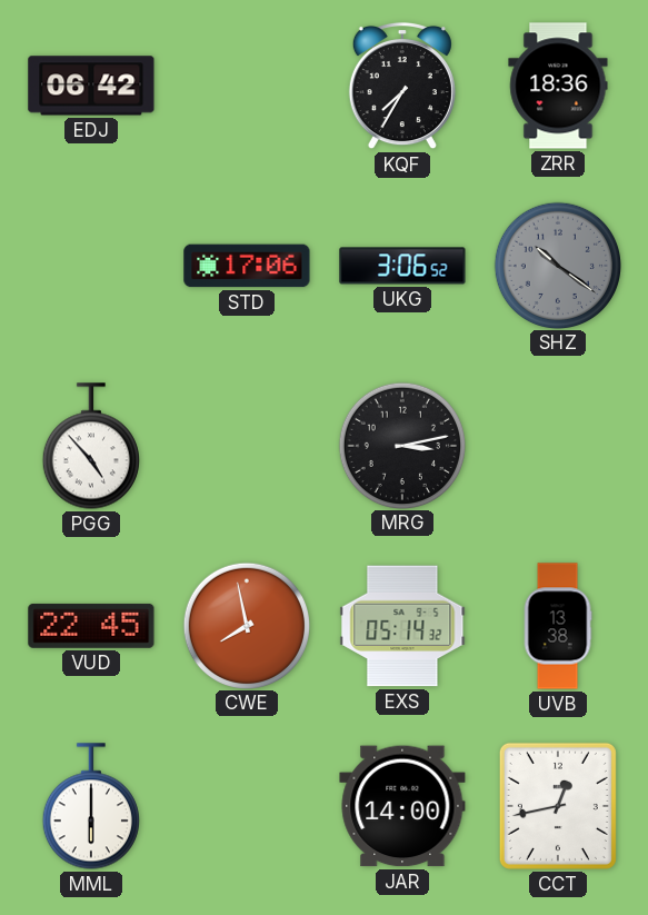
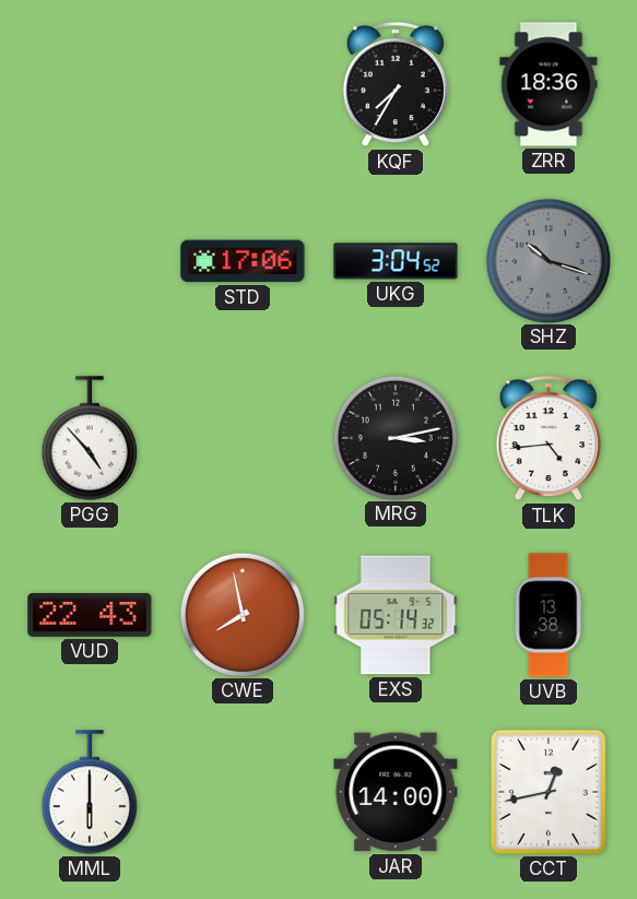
EDJ: 06:42 -> none
UKG: 3:06 -> 3:04
SHZ: 10:21 -> 10:18
TLK: none -> 4:44
VUD: 22:45 -> 22:43
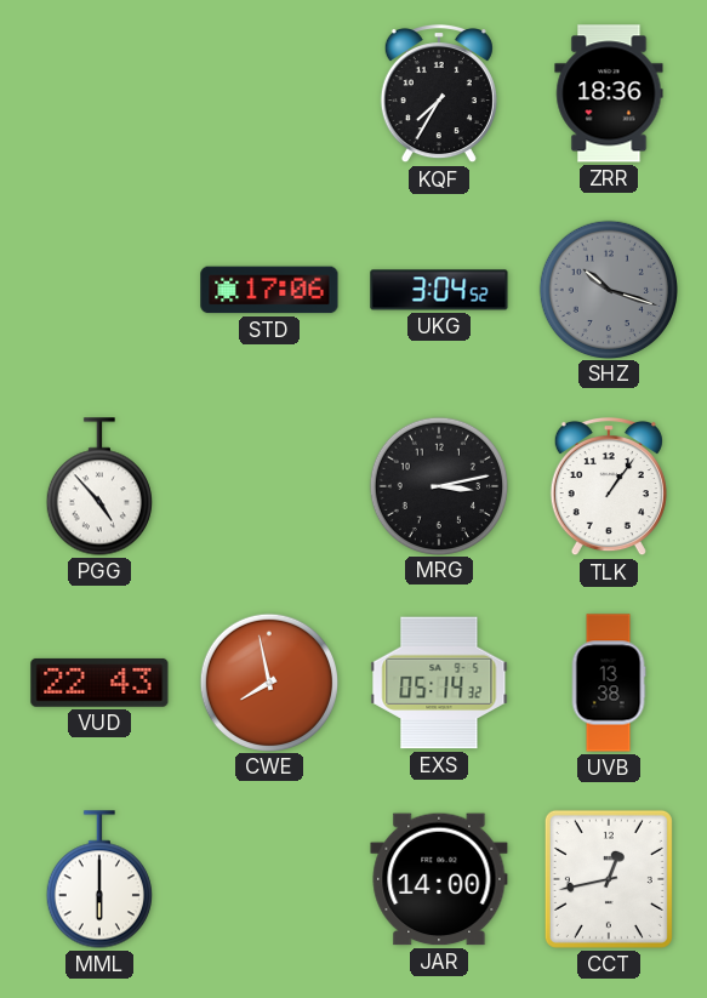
TLK: 4:44 -> 1:06
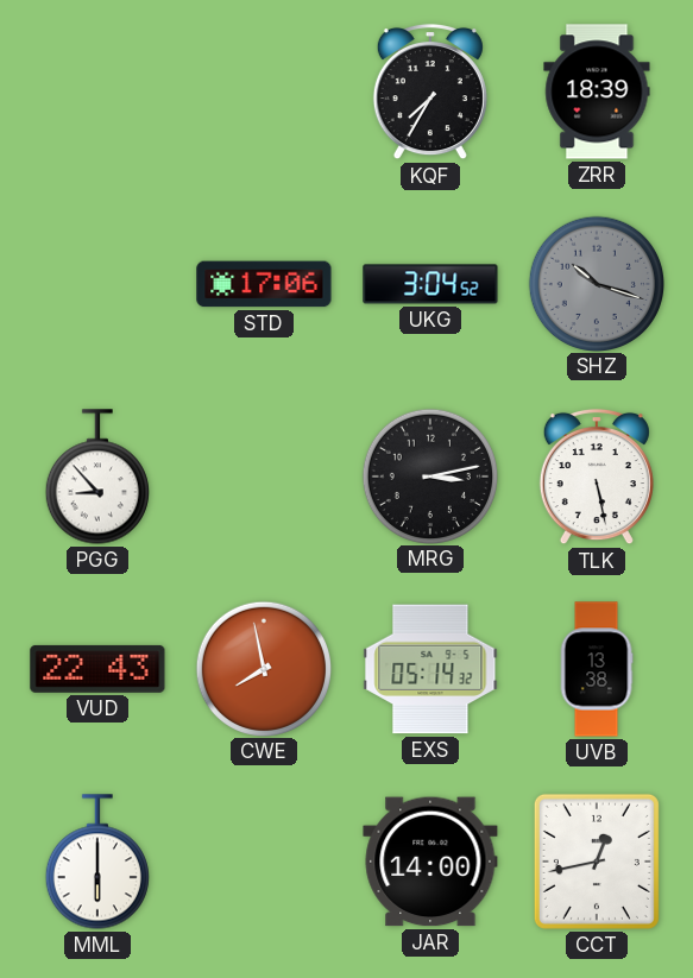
ZRR: 18:36 -> 18:39
PGG: 4:53 -> 8:53
TLK: 1:06 -> 5:28
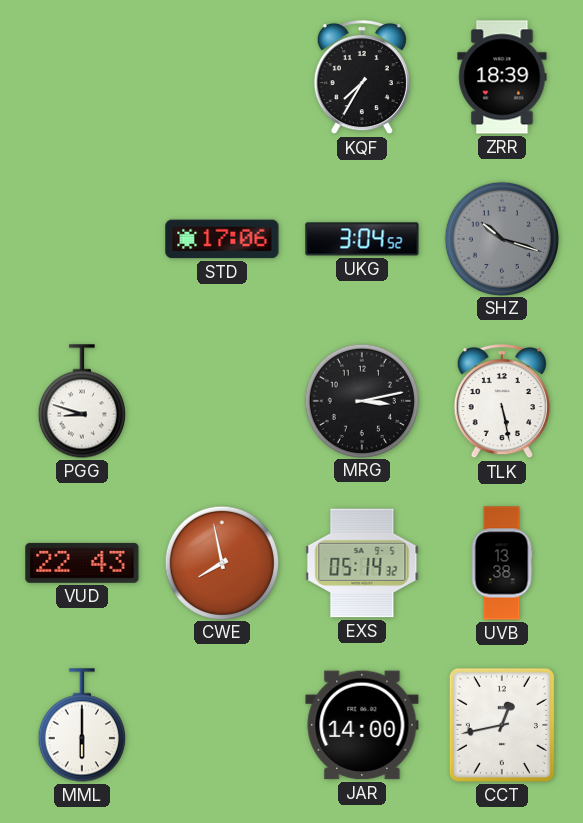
PGG: 8:53 -> 8:48
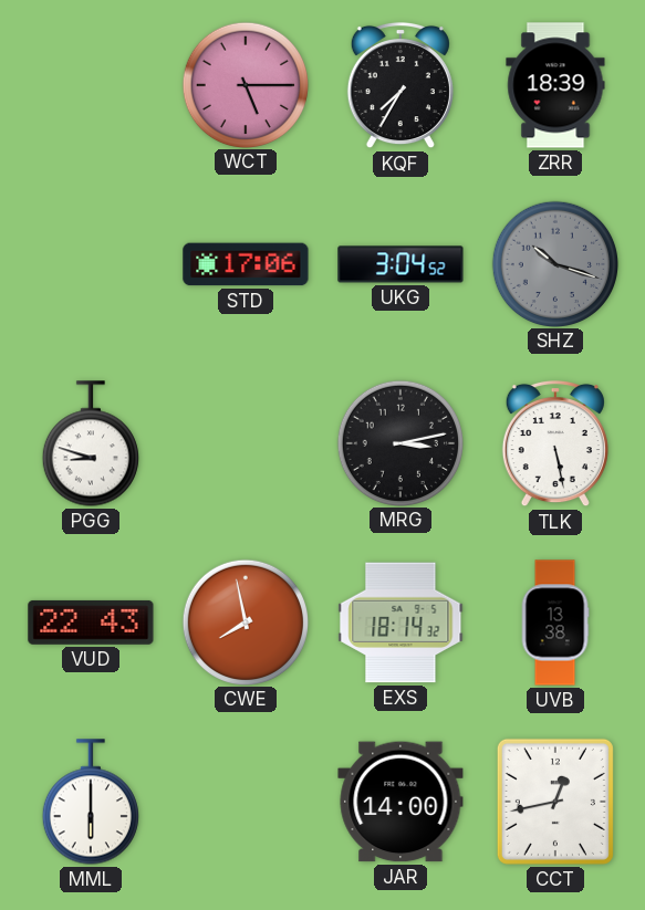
WCT: none -> 5:15
EXS: 05:14 -> 18:14
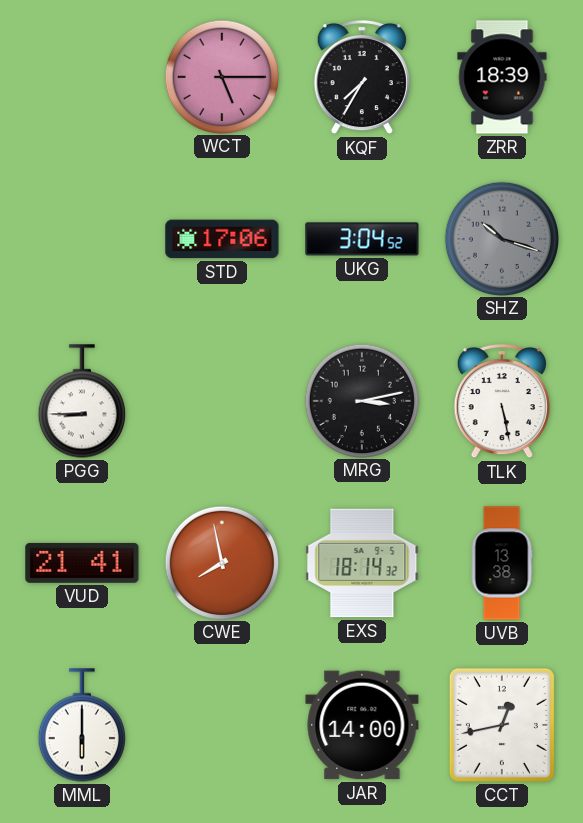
PGG: 8:48 -> 8:45
VUD: 22:43 -> 21:41
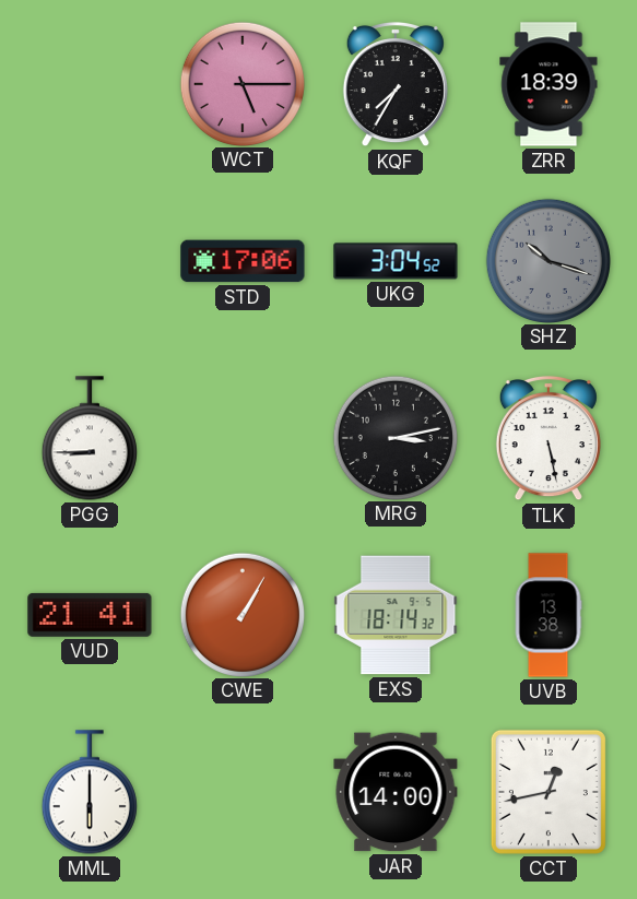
CWE: 7:58 -> 1:05
